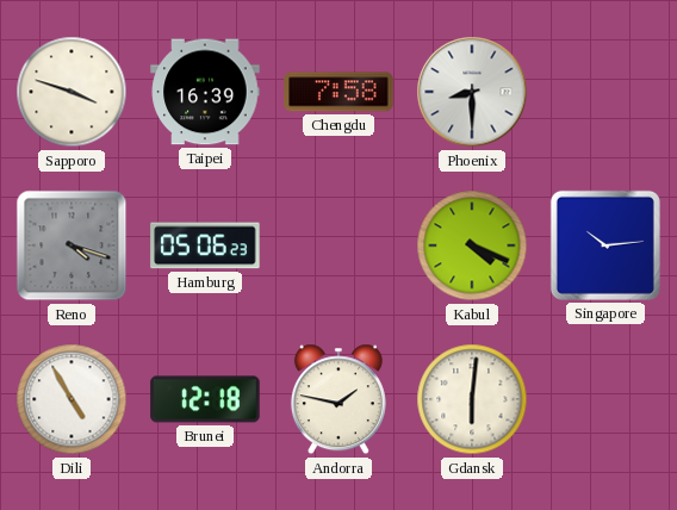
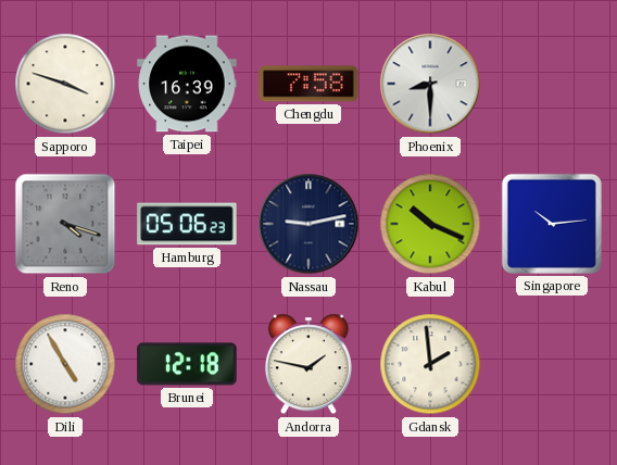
Nassau: none -> 9:13
Kabul: 4:19 -> 10:19
Gdansk: 6:01 -> 1:59
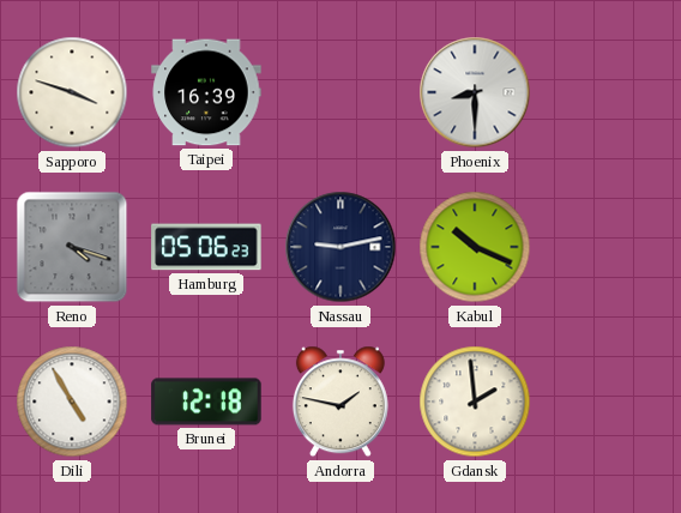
Chengdu: 7:58 -> none
Singapore: 10:14 -> none
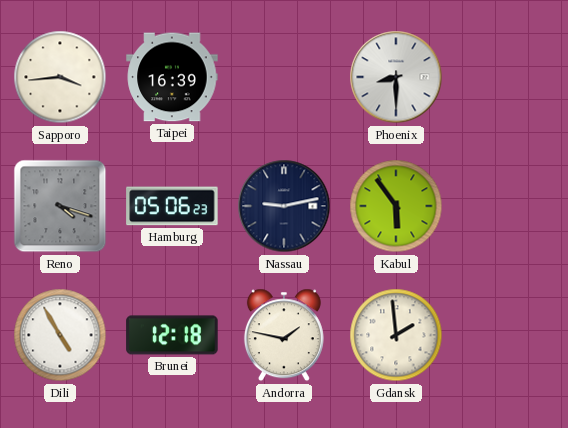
Sapporo: 3:48 -> 3:44
Kabul: 10:19 -> 5:54
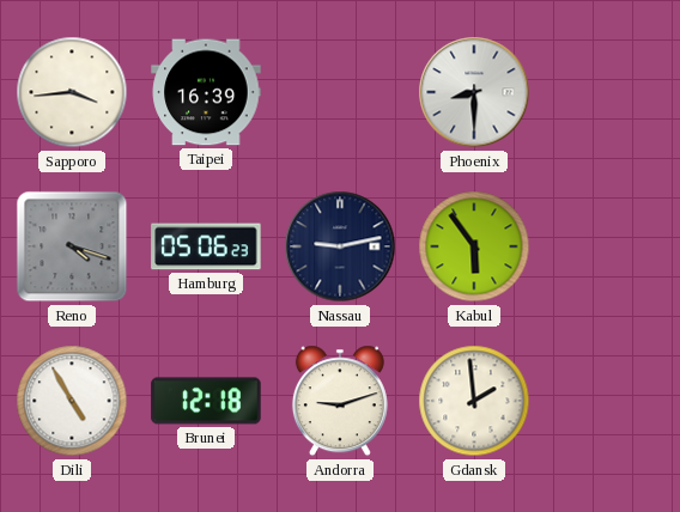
Andorra: 1:47 -> 9:12
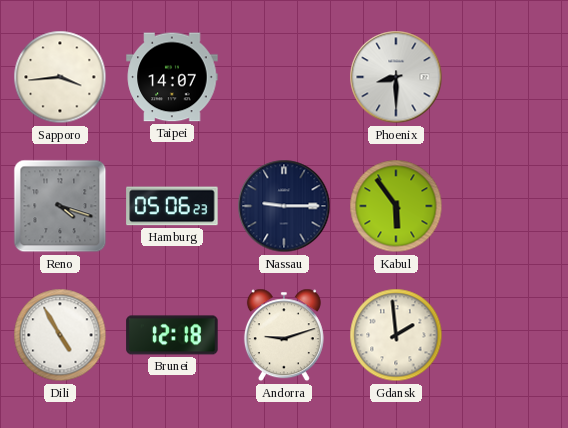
Taipei: 16:39 -> 14:07
Nassau: 9:13 -> 9:15
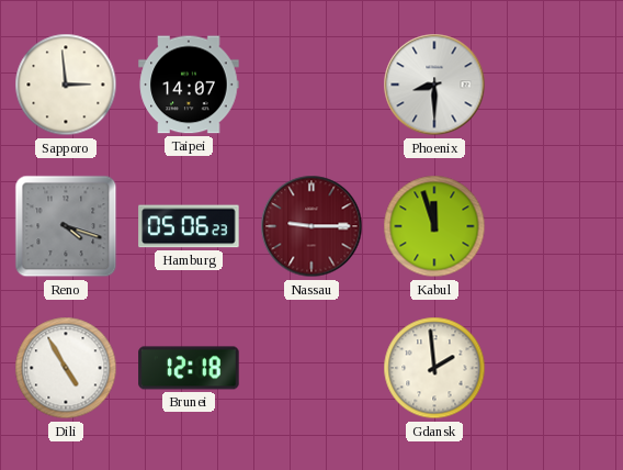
Sapporo: 3:44 -> 2:59
Nassau dial: navy -> burgundy
Kabul: 5:54 -> 11:57
Andorra: 9:12 -> none
